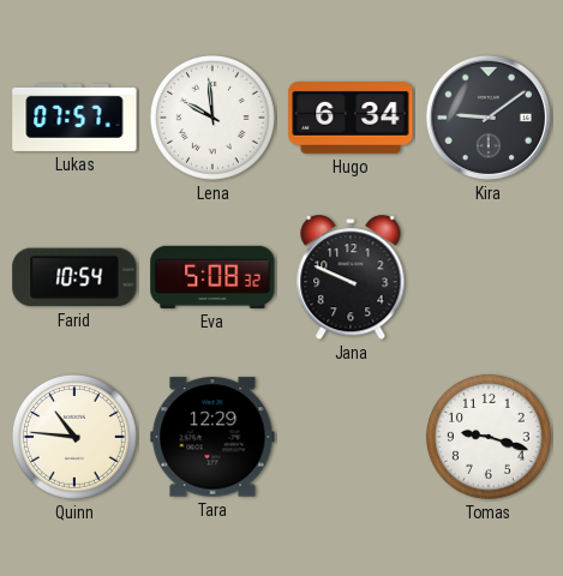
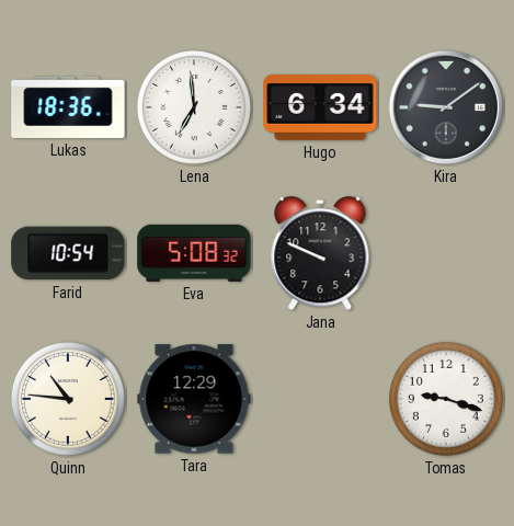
Lukas: 07:57 -> 18:36
Lena: 9:59 -> 6:59
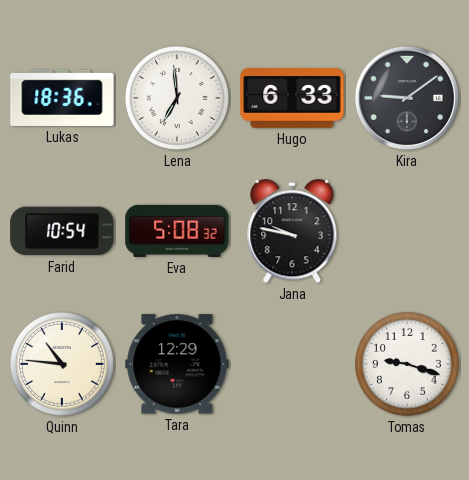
Hugo: 6:34 -> 6:33
Jana: 9:49 -> 9:47
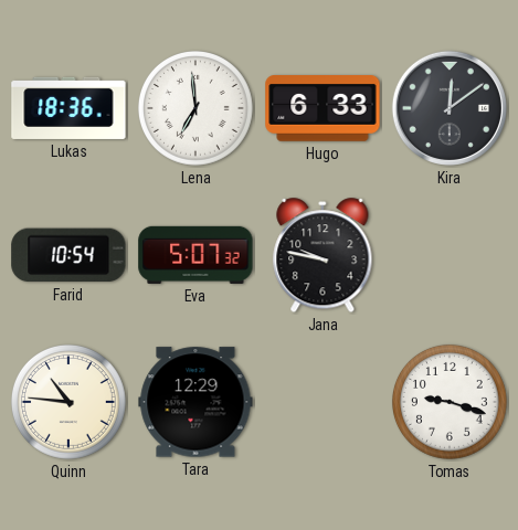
Kira: 9:09 -> 12:09
Eva: 5:08 -> 5:07
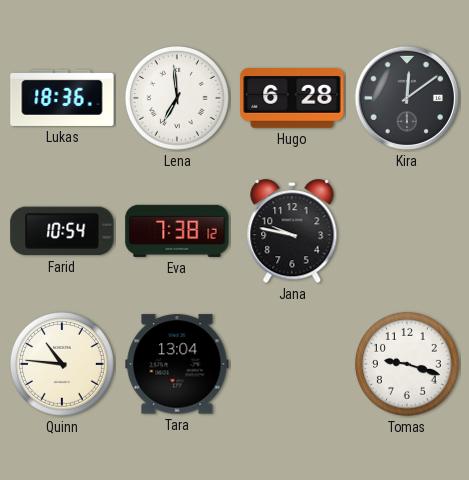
Hugo: 6:33 -> 6:28
Eva: 5:07 -> 7:38
Tara: 12:29 -> 13:04
